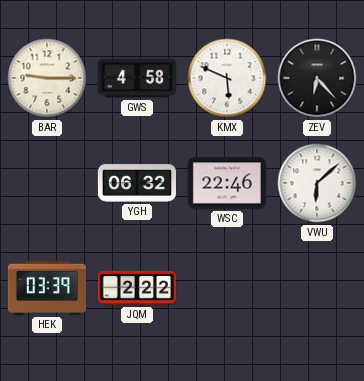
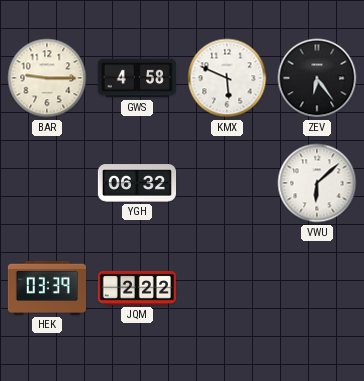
ZEV: 6:23 -> 6:24
WSC: 22:46 -> none
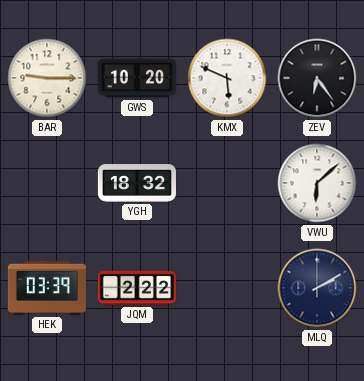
GWS: 4:58 -> 10:20
YGH: 06:32 -> 18:32
MLQ: none -> 2:10
